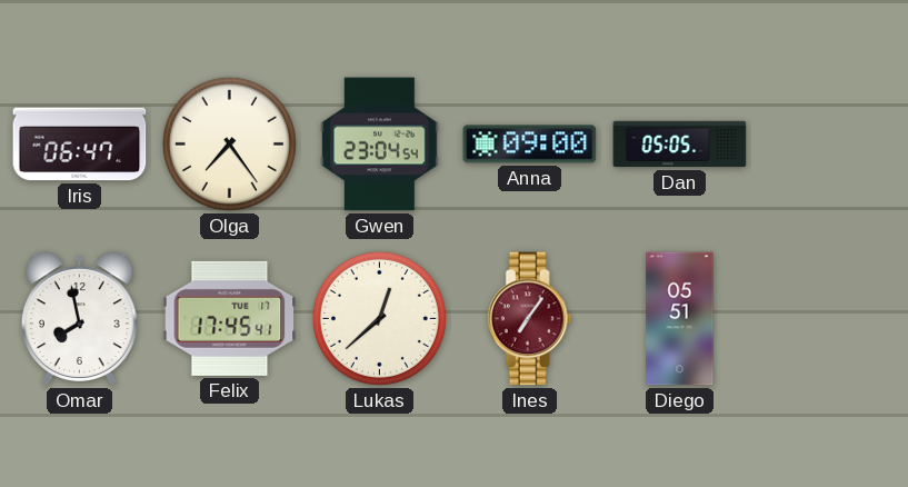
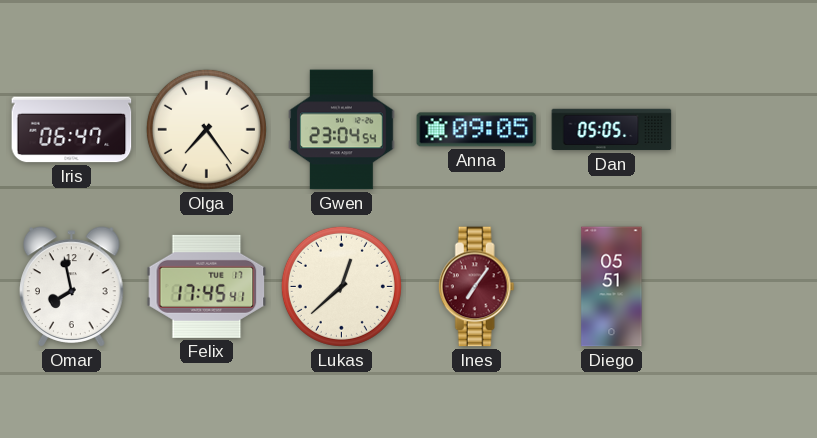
Anna: 09:00 -> 09:05
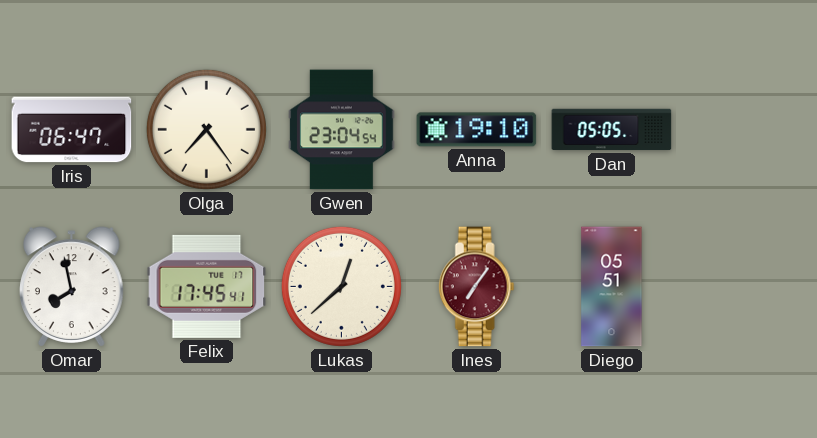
Anna: 09:05 -> 19:10
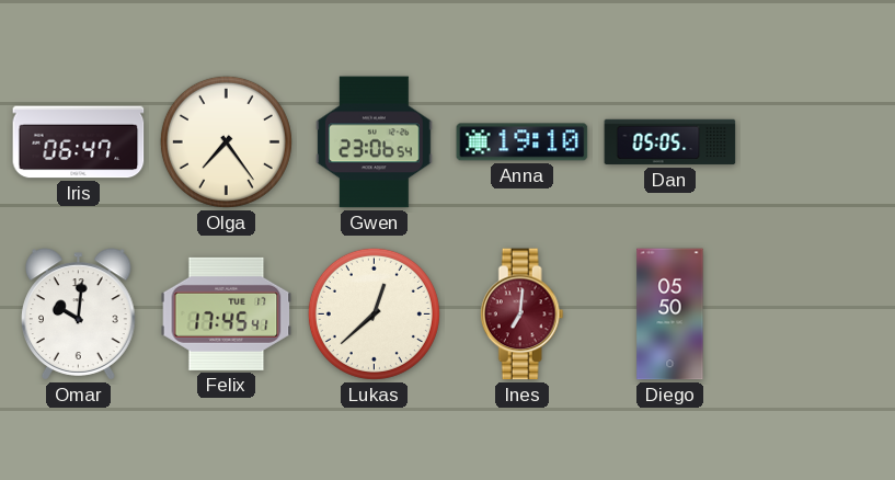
Gwen: 23:04 -> 23:06
Omar: 7:58 -> 10:01
Ines: 7:06 -> 7:01
Diego: 05:51 -> 05:50
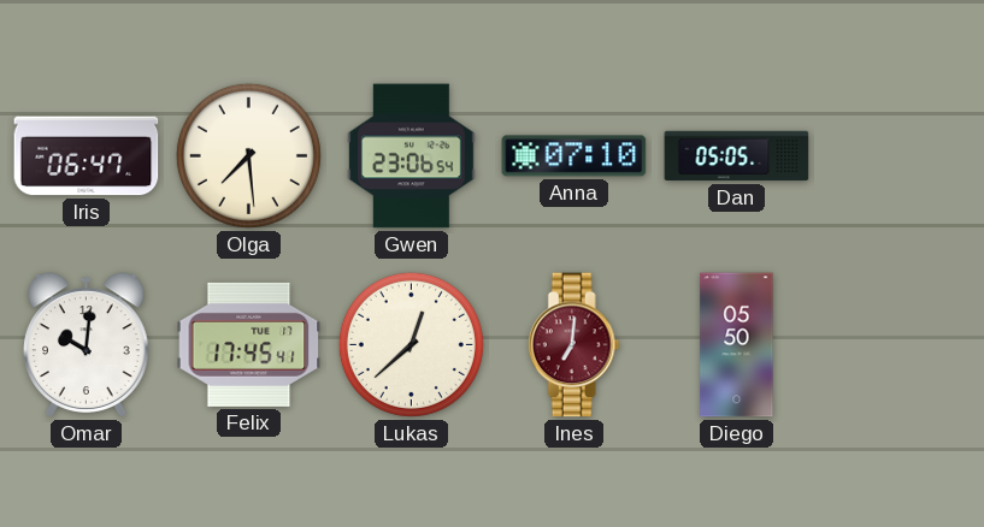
Olga: 7:24 -> 7:29
Anna: 19:10 -> 07:10
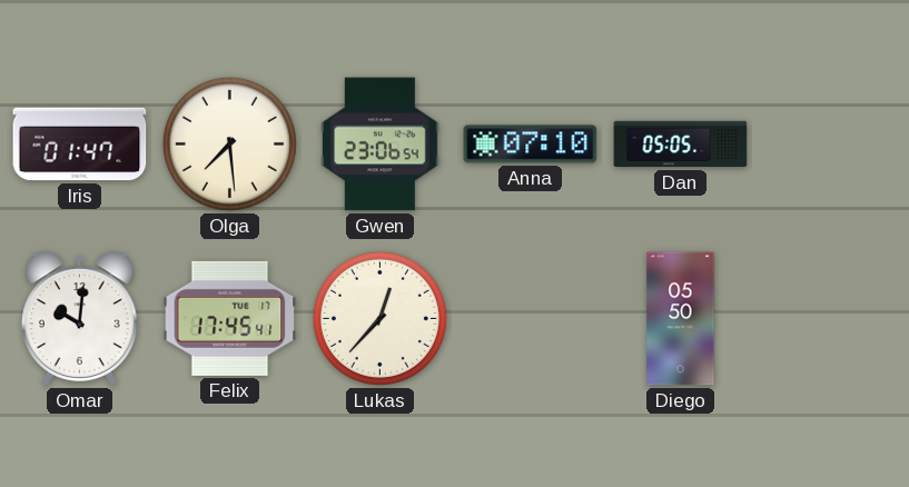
Iris: 06:47 -> 01:47
Lukas: 12:38 -> 12:37
Ines: 7:01 -> none
